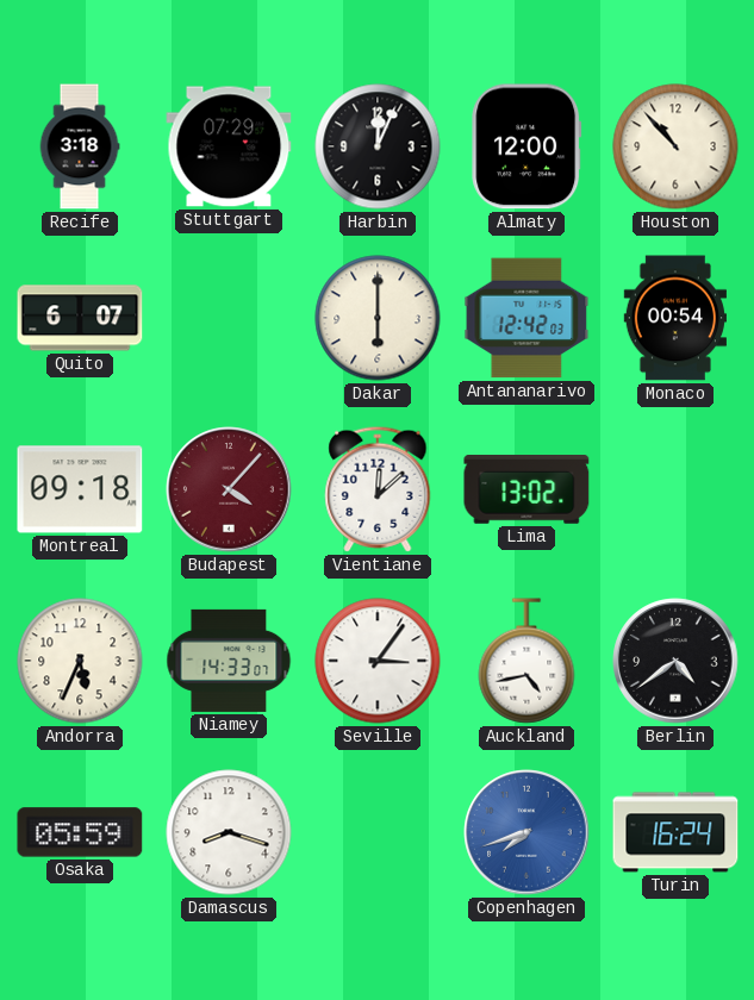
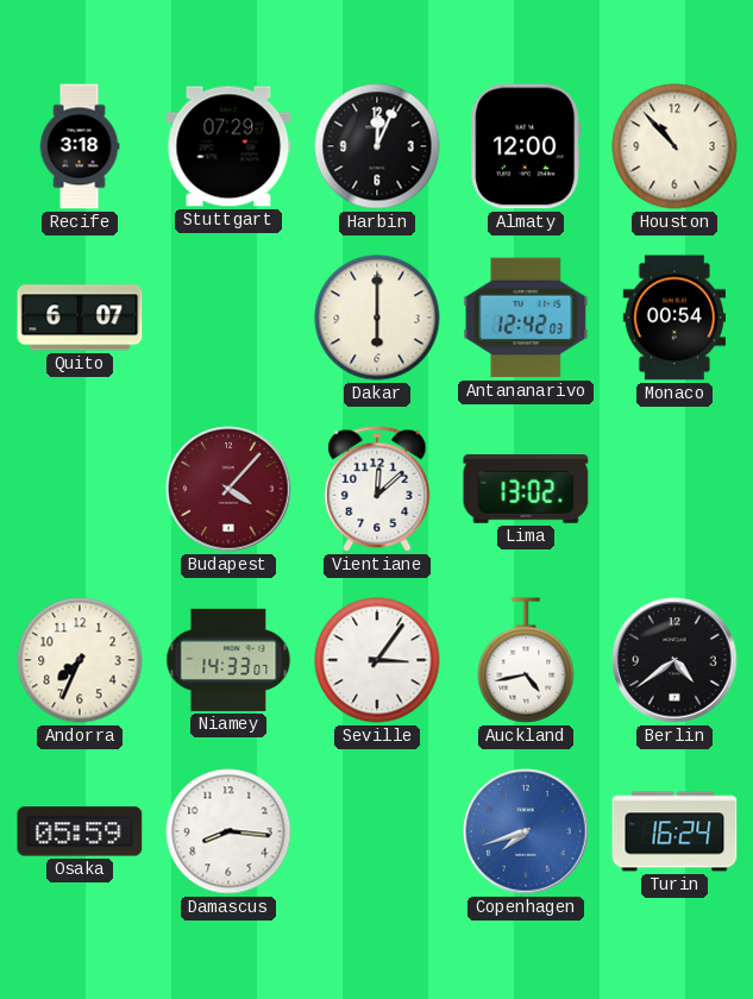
Montreal: 09:18 -> none
Andorra: 5:34 -> 7:34
Damascus: 8:18 -> 8:16
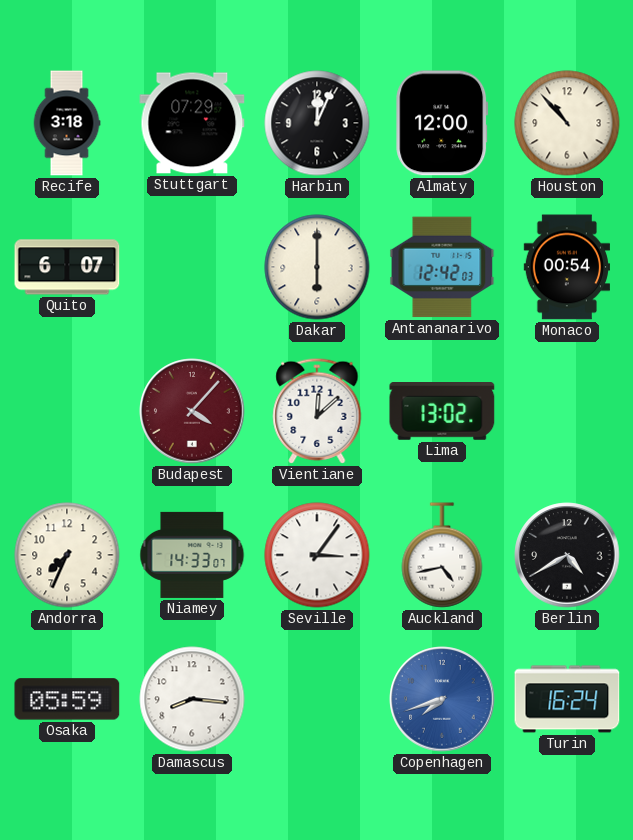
Berlin: 4:39 -> 4:40
